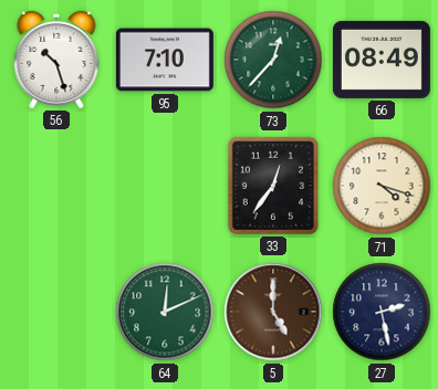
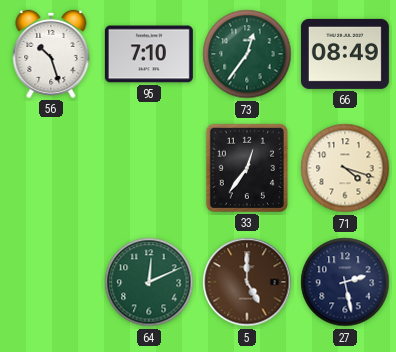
73: 12:37 -> 12:36
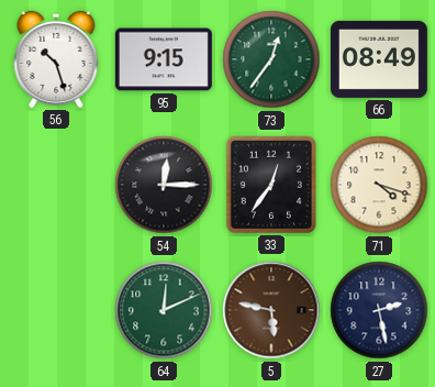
95: 7:10 -> 9:15
54: none -> 12:15
5: 5:00 -> 5:47
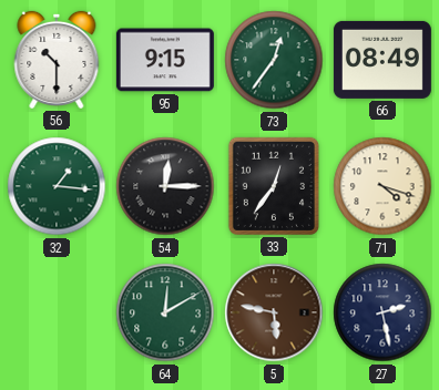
56: 10:27 -> 10:30
32: none -> 1:16
64: 12:11 -> 12:10
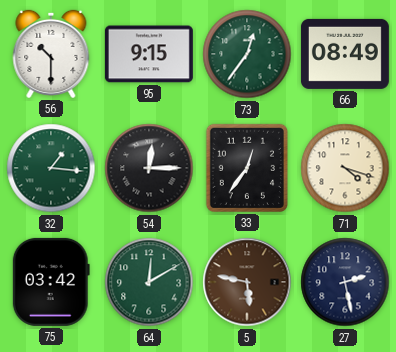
75: none -> 03:42
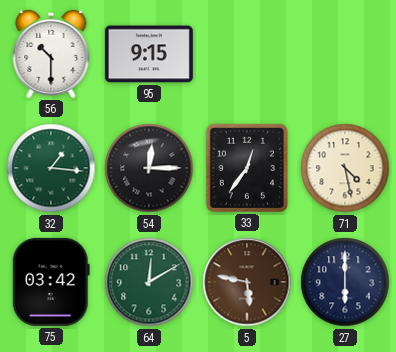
73: 12:36 -> none
66: 08:49 -> none
71: 4:18 -> 4:28
27: 2:28 -> 6:00
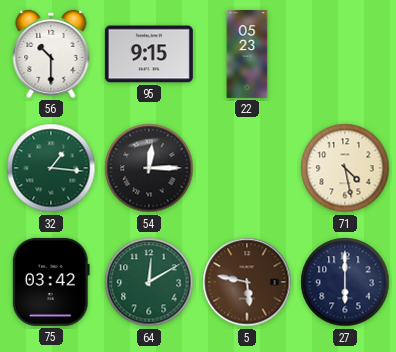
22: none -> 05:23
33: 12:36 -> none
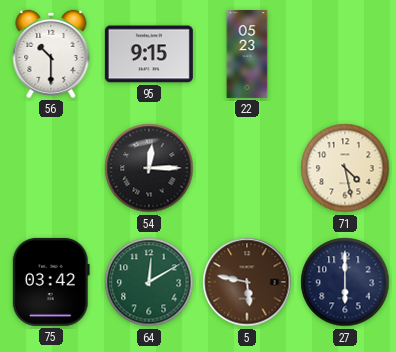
32: 1:16 -> none
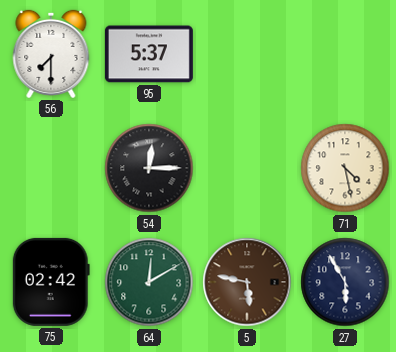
56: 10:30 -> 7:30
95: 9:15 -> 5:37
22: 05:23 -> none
75: 03:42 -> 02:42
27: 6:00 -> 5:55
